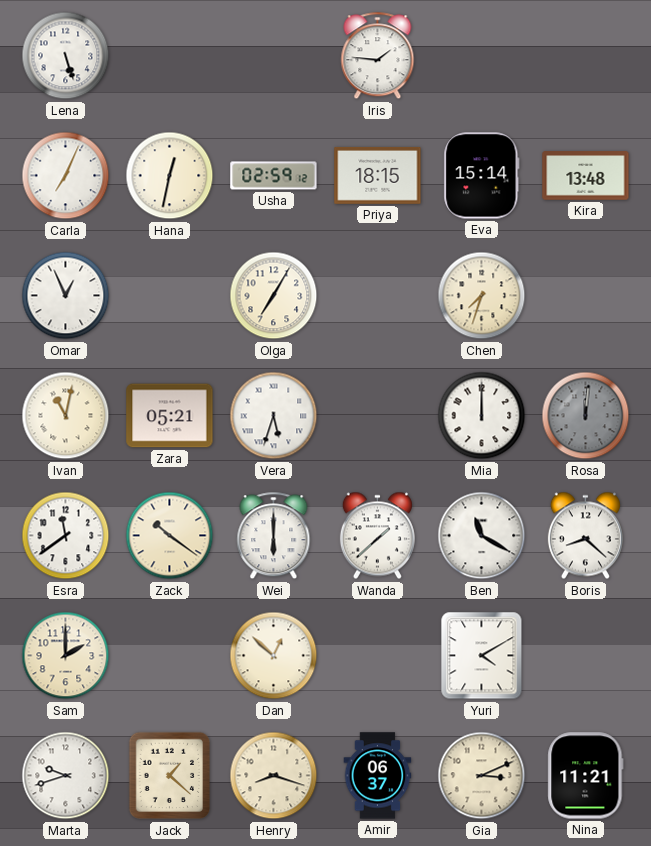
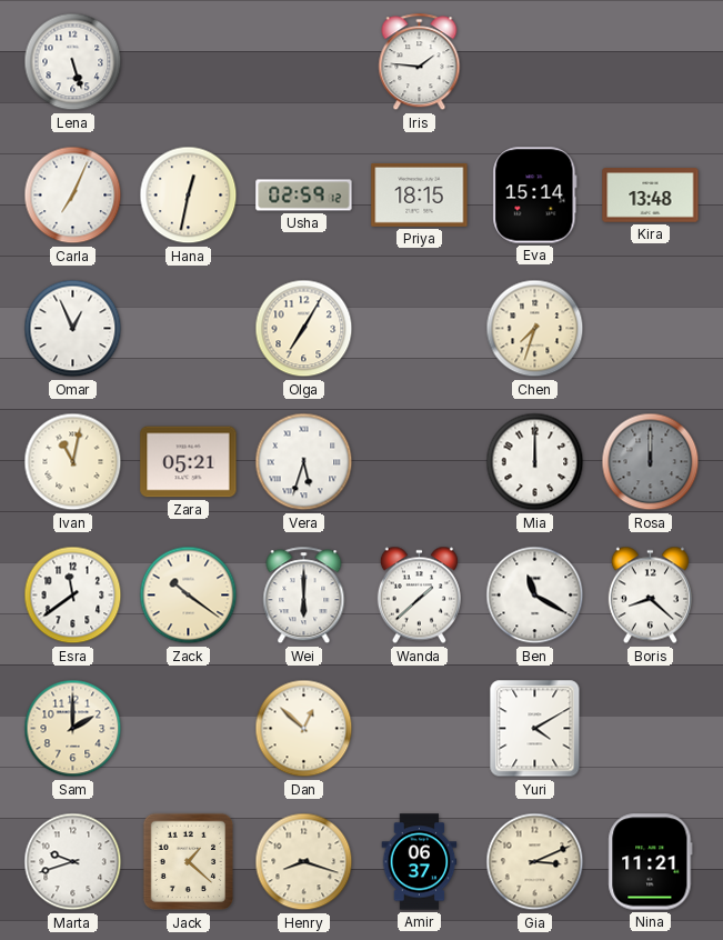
Rosa: 12:01 -> 12:00
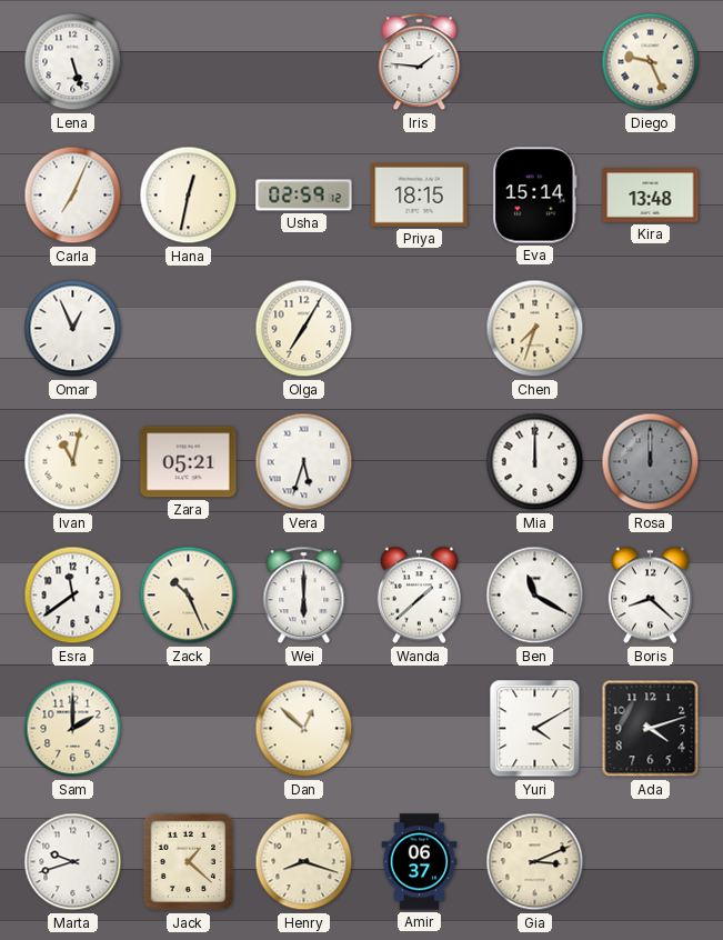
Diego: none -> 9:26
Zack: 10:21 -> 10:26
Ada: none -> 4:12
Nina: 11:21 -> none
